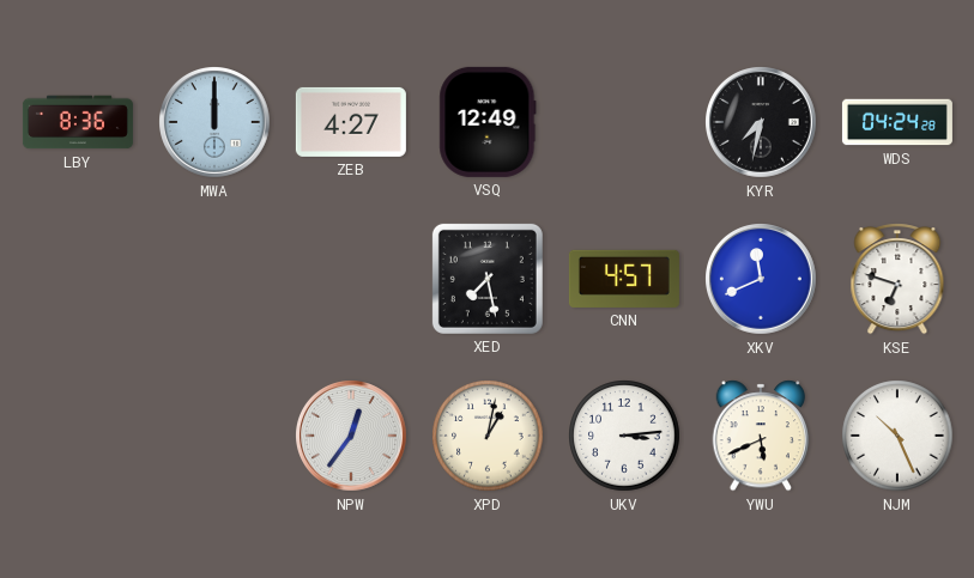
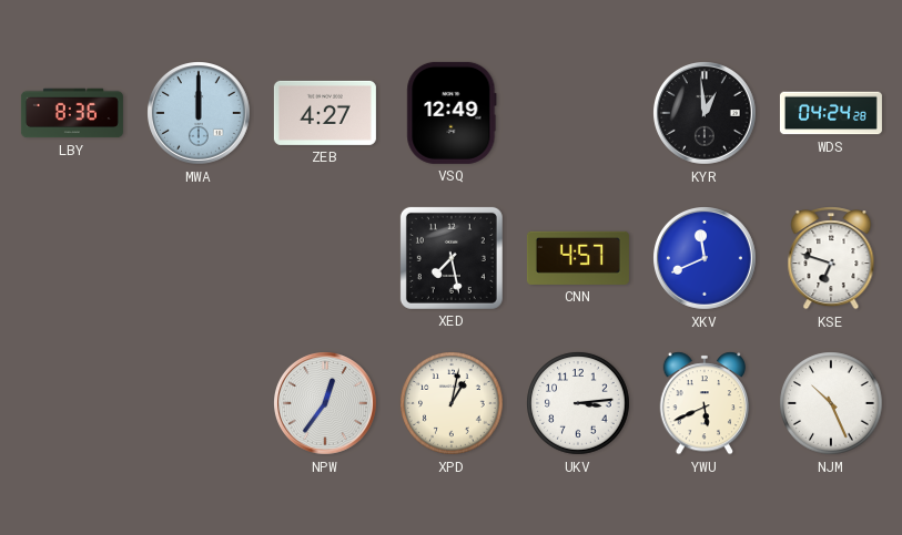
KYR: 7:32 -> 12:59
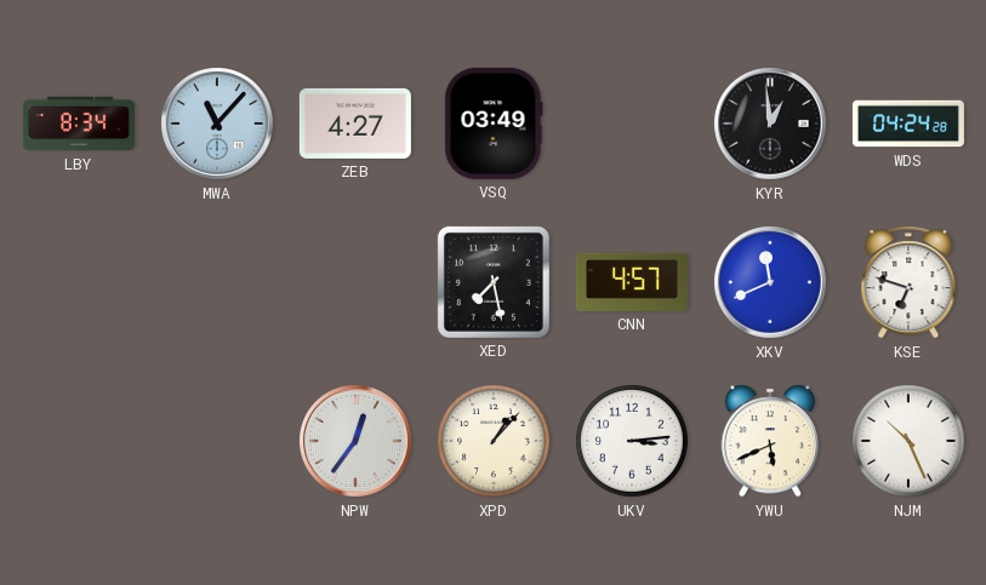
LBY: 8:36 -> 8:34
MWA: 12:00 -> 11:07
VSQ: 12:49 -> 03:49
XPD: 1:02 -> 1:07
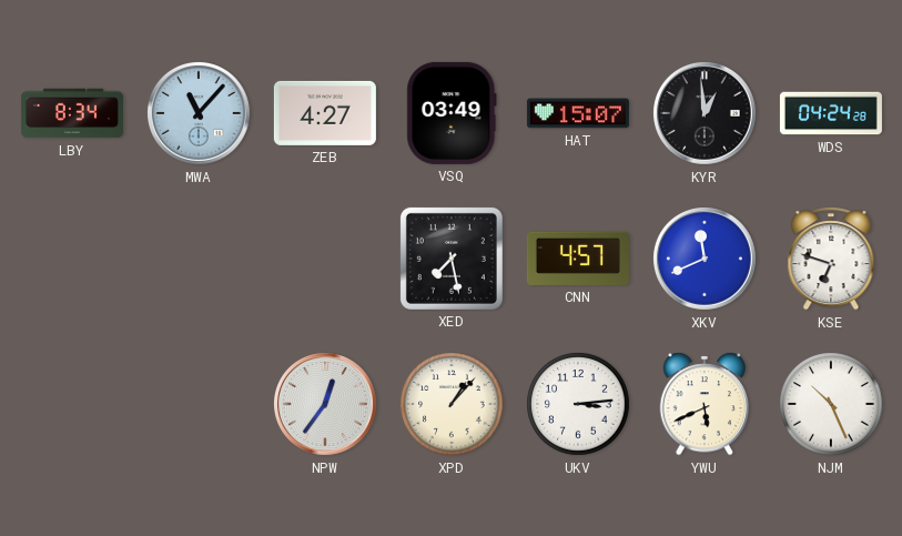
HAT: none -> 15:07
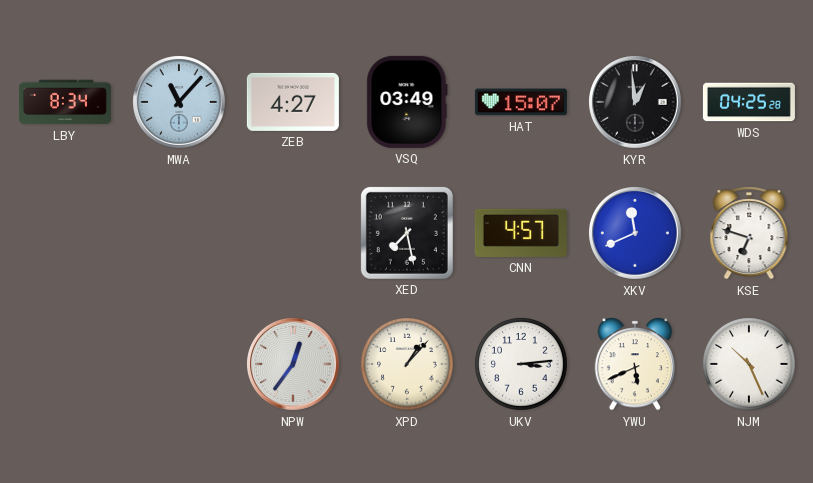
WDS: 04:24 -> 04:25
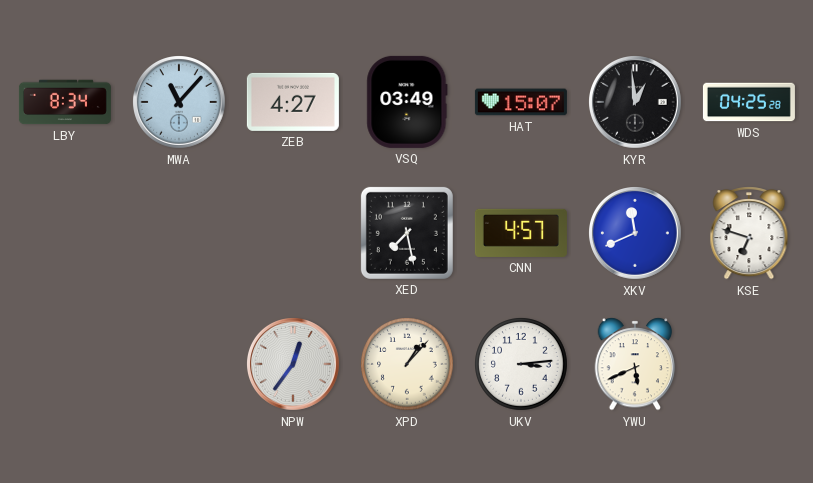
NJM: 10:26 -> none
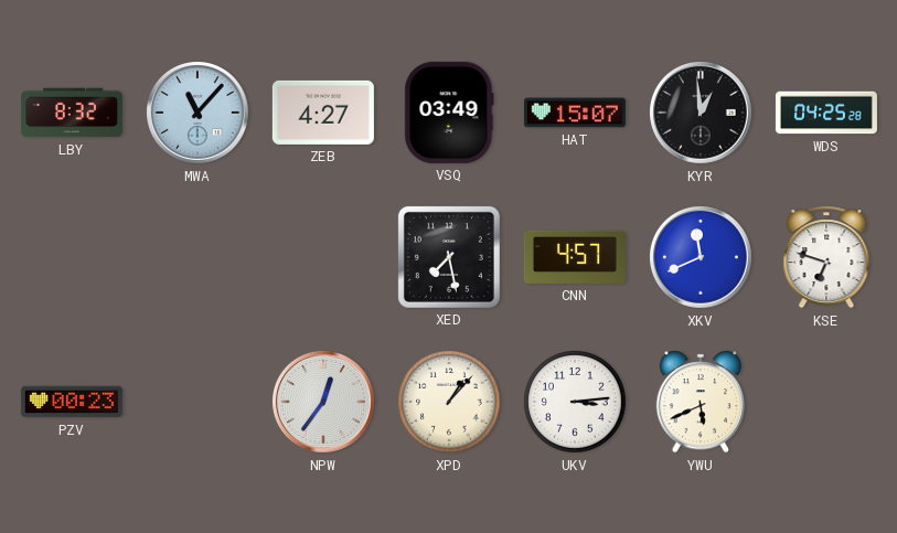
LBY: 8:34 -> 8:32
PZV: none -> 00:23
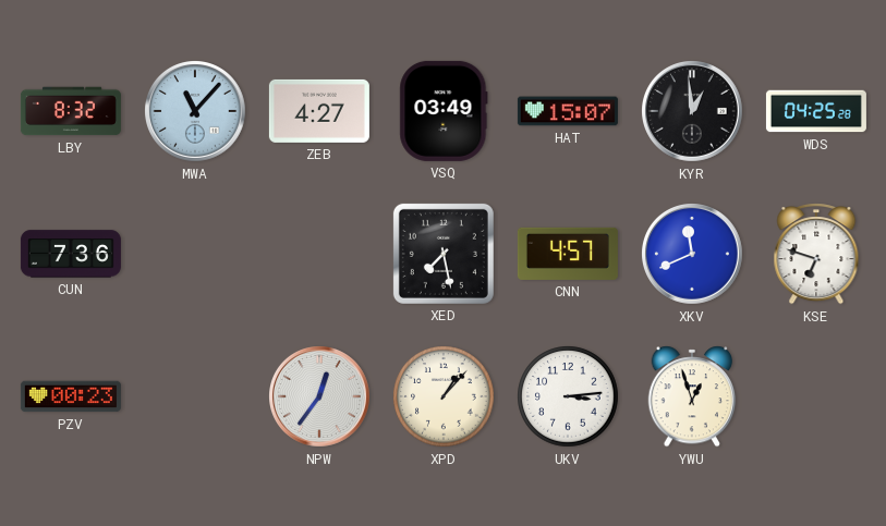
CUN: none -> 7:36
YWU: 5:41 -> 12:57
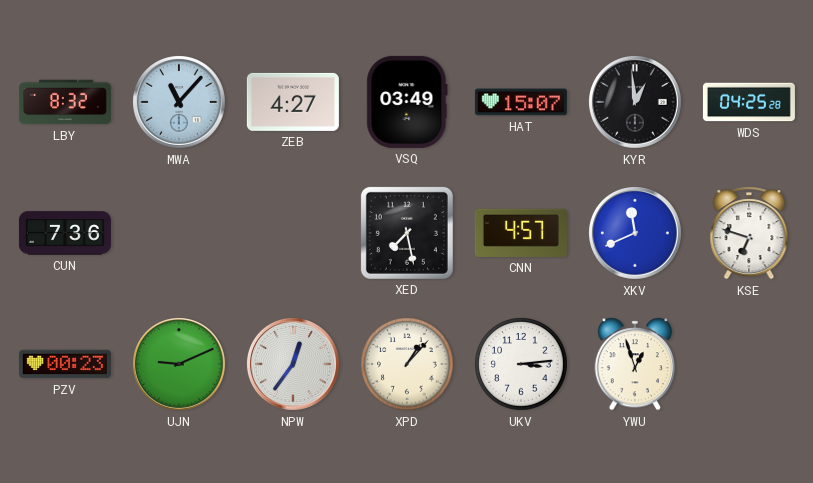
UJN: none -> 9:11
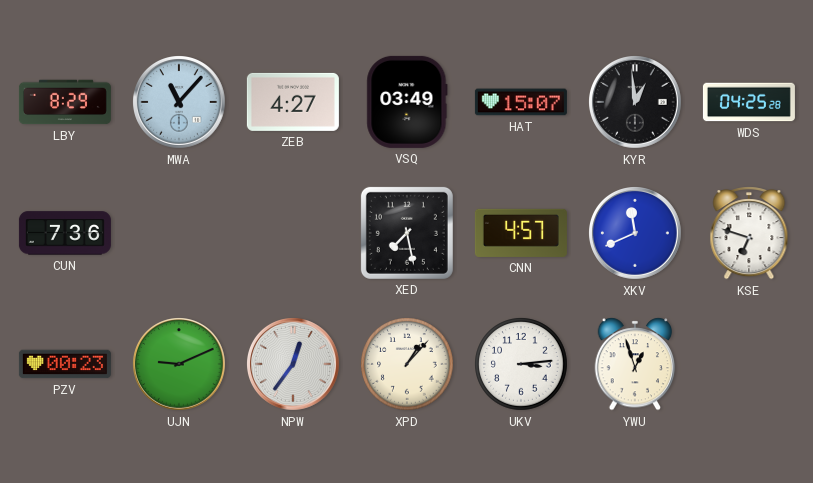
LBY: 8:32 -> 8:29
